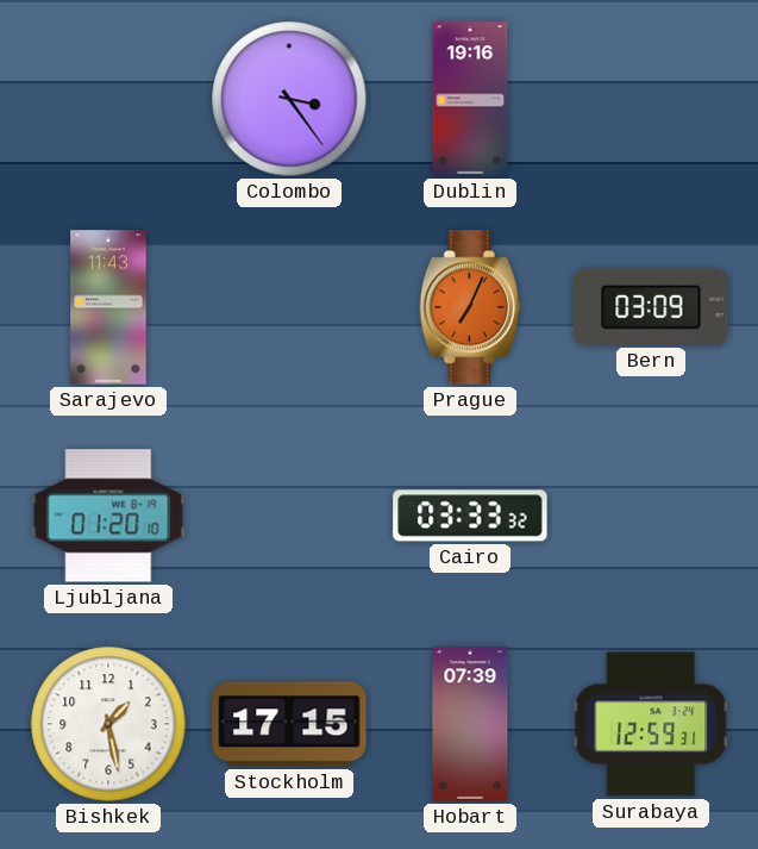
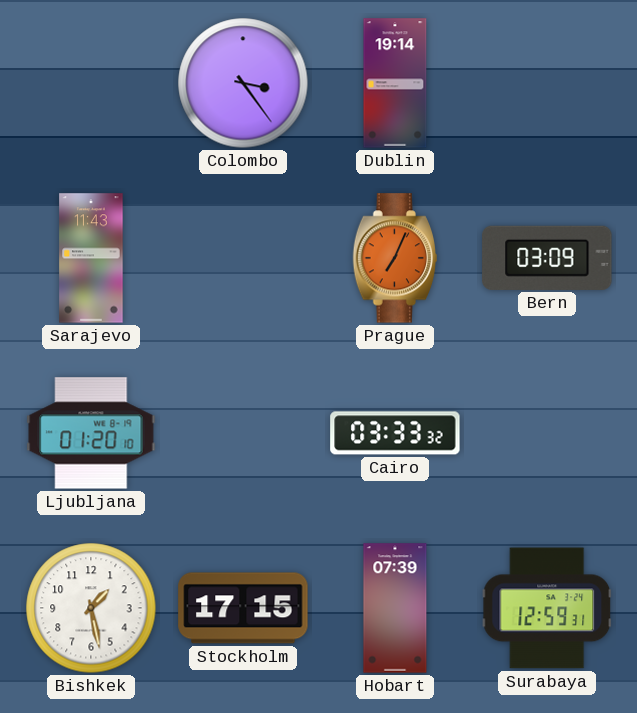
Dublin: 19:16 -> 19:14
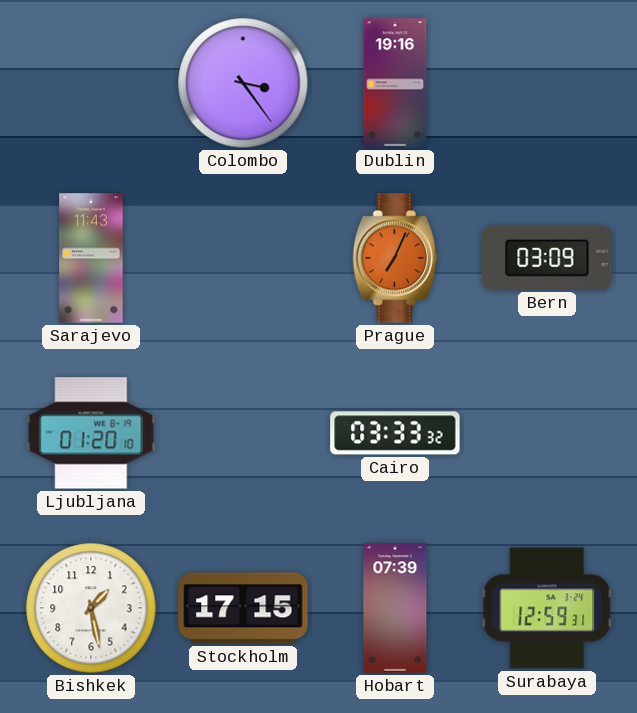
Dublin: 19:14 -> 19:16
